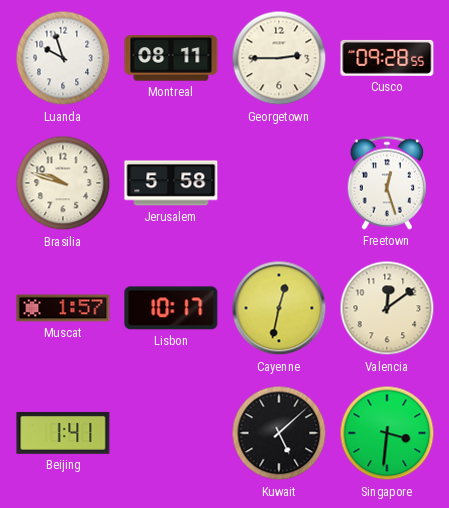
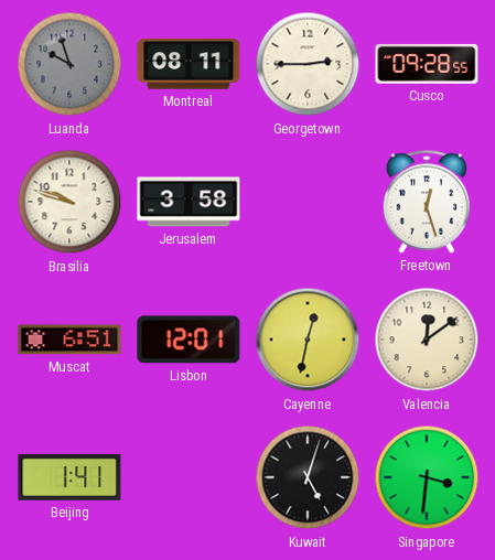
Luanda dial: white -> grey
Jerusalem: 5:58 -> 3:58
Muscat: 1:57 -> 6:51
Lisbon: 10:17 -> 12:01
Kuwait: 5:08 -> 5:03
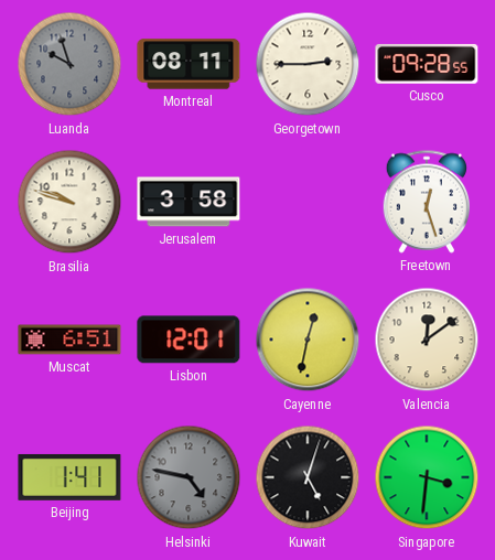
Helsinki: none -> 4:47
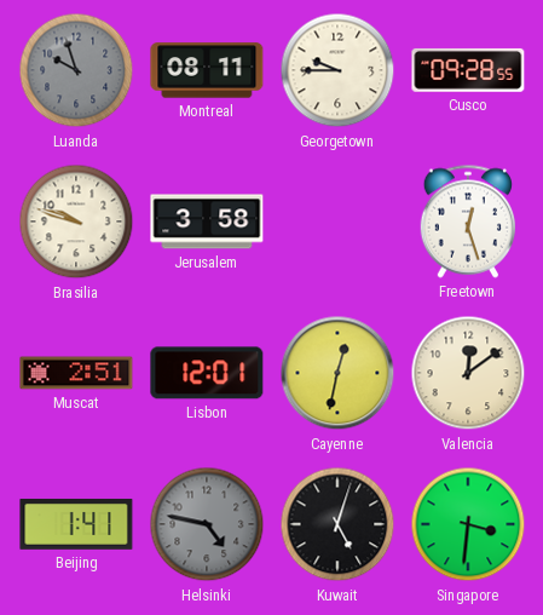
Georgetown: 2:45 -> 9:45
Muscat: 6:51 -> 2:51
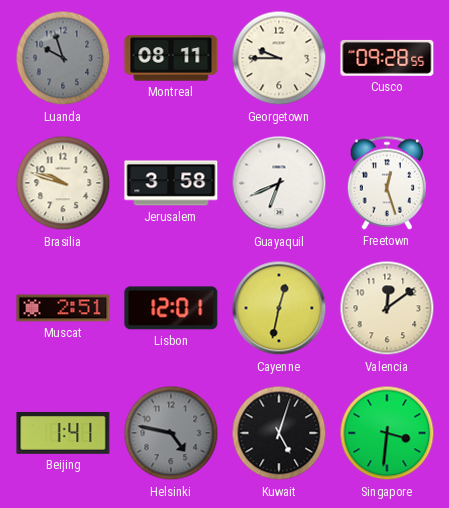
Guayaquil: none -> 6:41
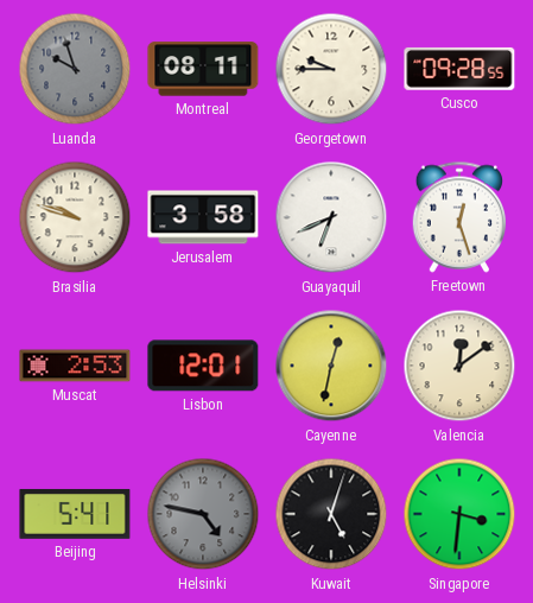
Muscat: 2:51 -> 2:53
Beijing: 1:41 -> 5:41
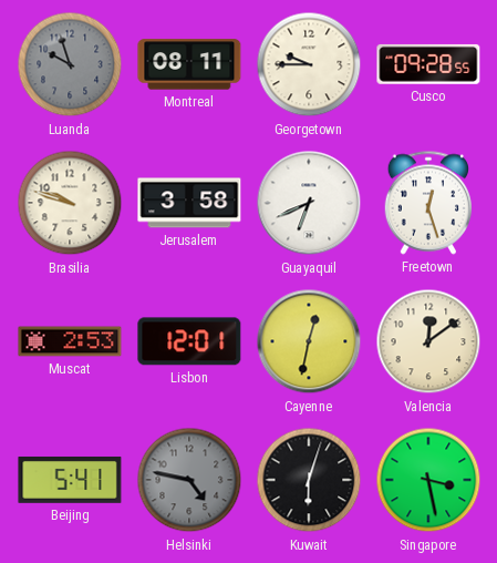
Kuwait: 5:03 -> 6:03
Singapore: 3:31 -> 3:28
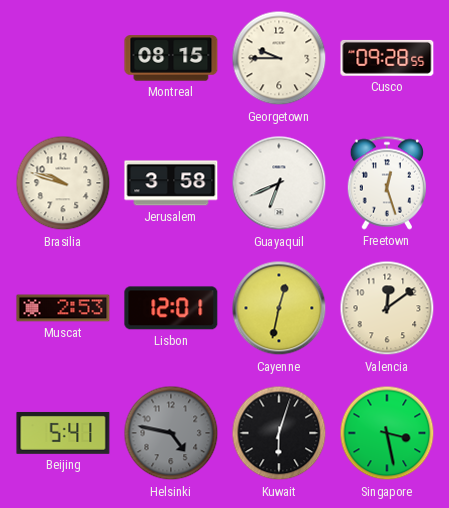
Luanda: 9:57 -> none
Montreal: 08:11 -> 08:15
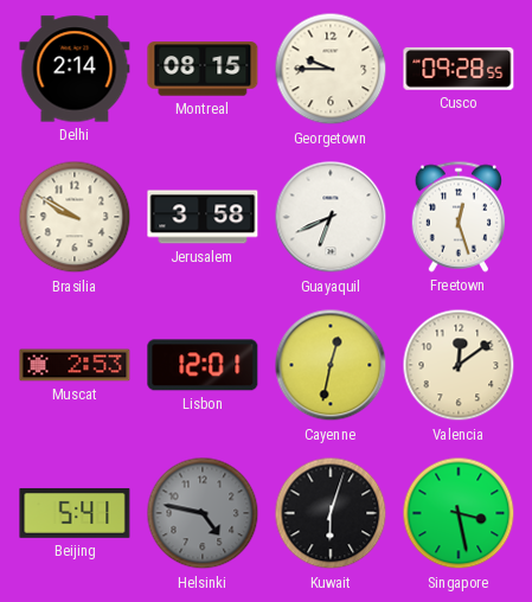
Delhi: none -> 2:14
Brasilia: 9:48 -> 9:50
